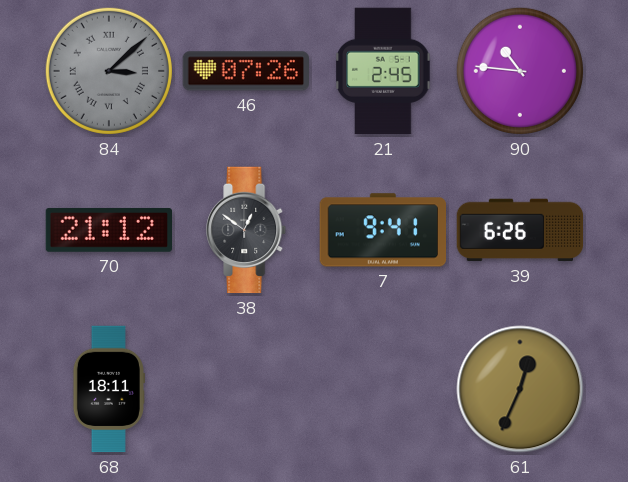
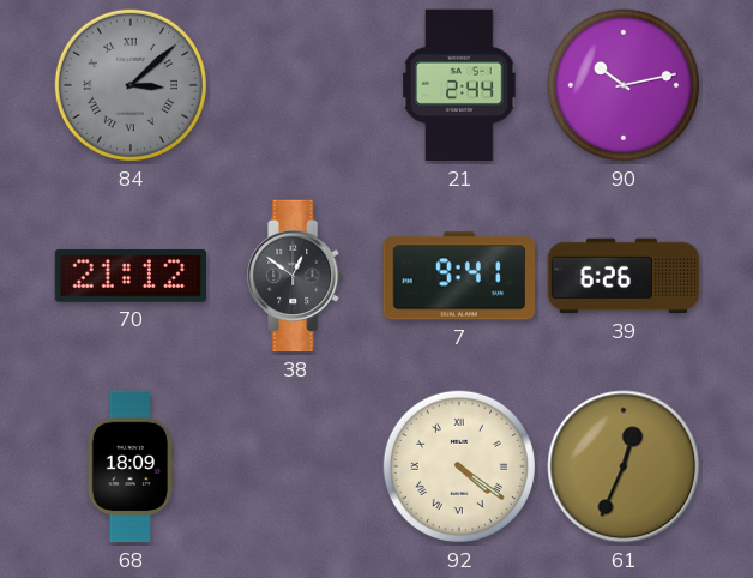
46: 07:26 -> none
21: 2:45 -> 2:44
90: 10:46 -> 10:13
68: 18:11 -> 18:09
92: none -> 4:21
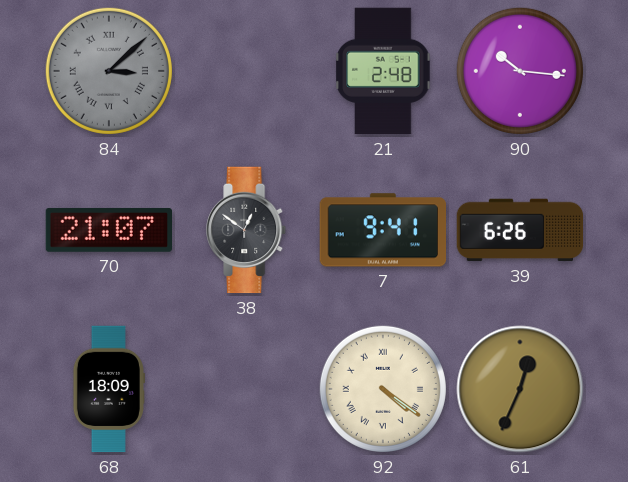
21: 2:44 -> 2:48
90: 10:13 -> 10:16
70: 21:12 -> 21:07
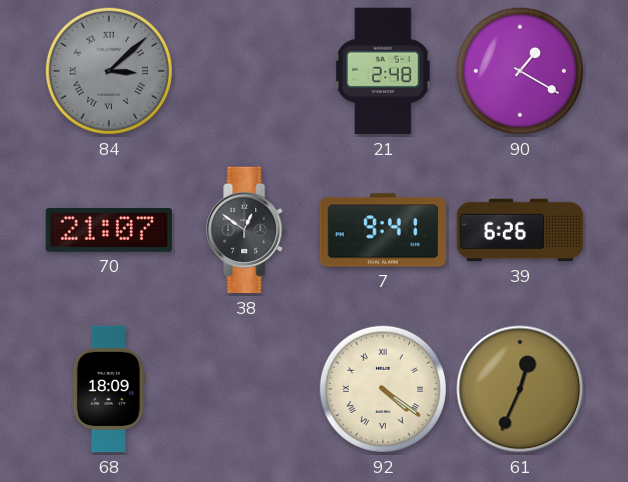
90: 10:16 -> 1:20
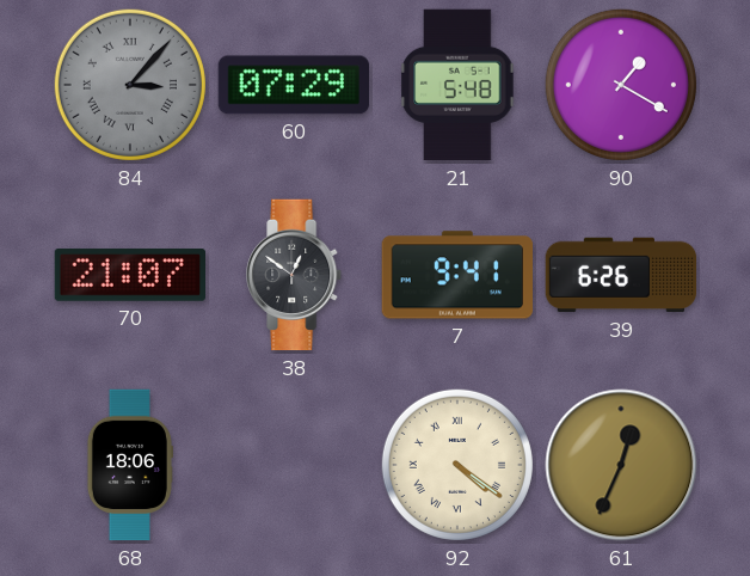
84: 3:08 -> 3:07
60: none -> 07:29
21: 2:48 -> 5:48
68: 18:09 -> 18:06
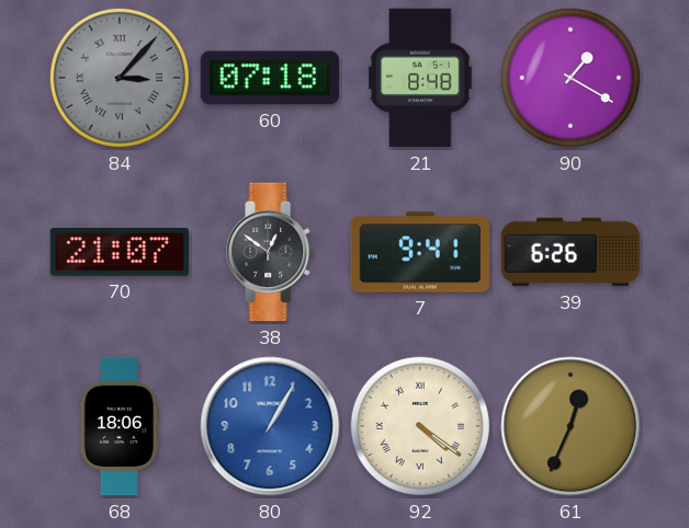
60: 07:29 -> 07:18
21: 5:48 -> 8:48
80: none -> 1:05
